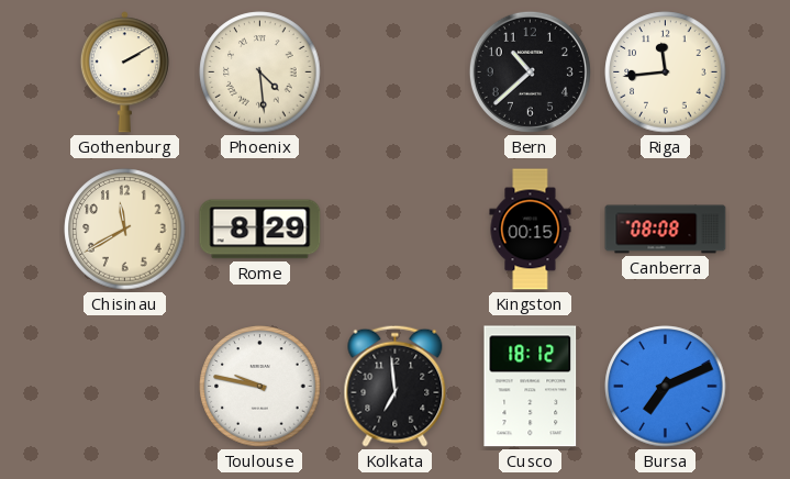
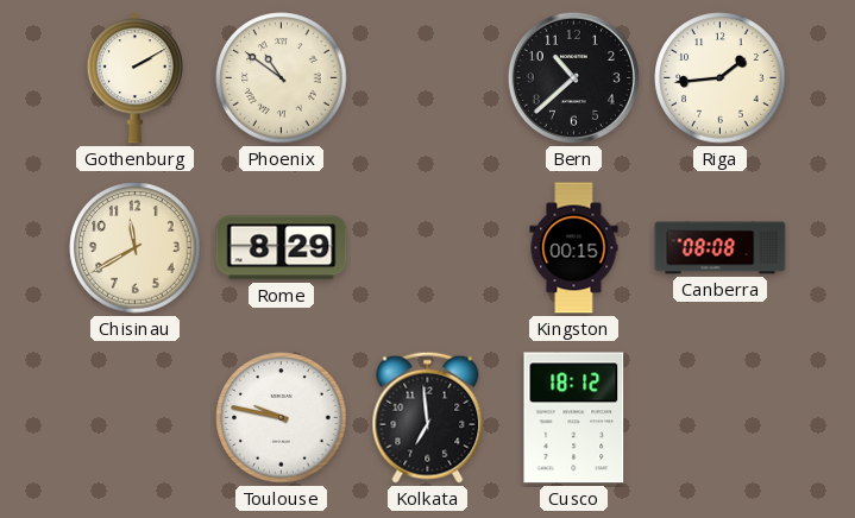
Phoenix: 4:29 -> 10:51
Riga: 11:44 -> 1:44
Bursa: 7:11 -> none
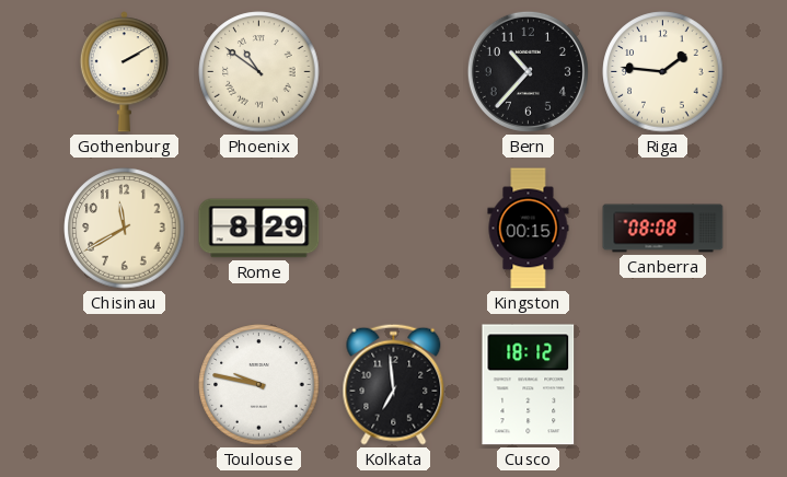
Bern: 10:38 -> 10:37
Riga: 1:44 -> 1:46
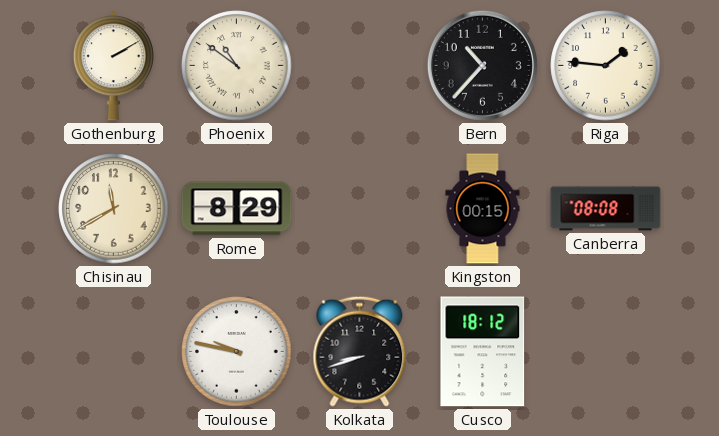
Kolkata: 6:59 -> 8:42
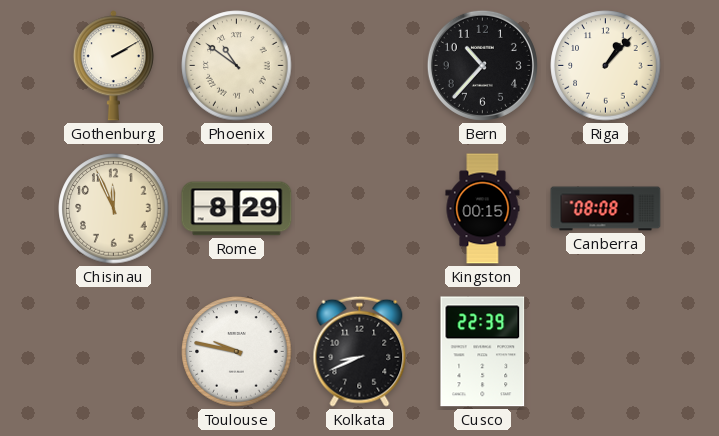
Riga: 1:46 -> 1:07
Chisinau: 11:40 -> 11:56
Kolkata: 8:42 -> 8:41
Cusco: 18:12 -> 22:39
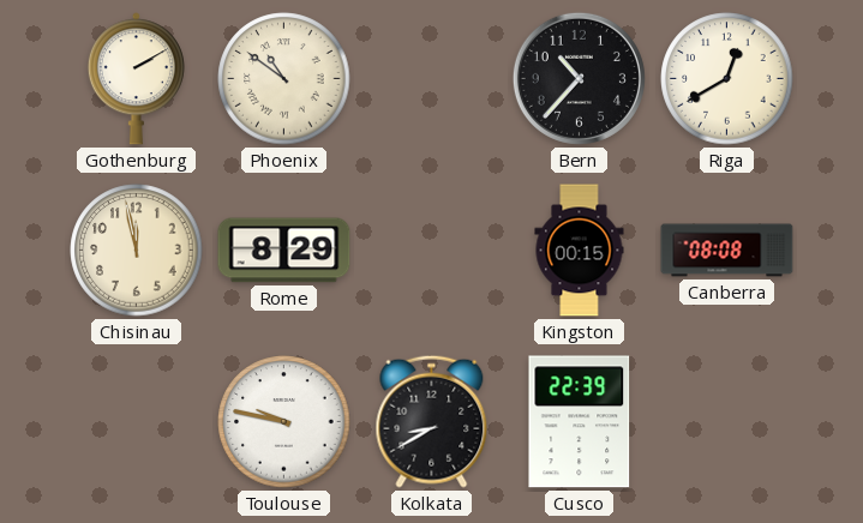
Riga: 1:07 -> 12:40
Chisinau: 11:56 -> 11:58
Kolkata: 8:41 -> 8:40
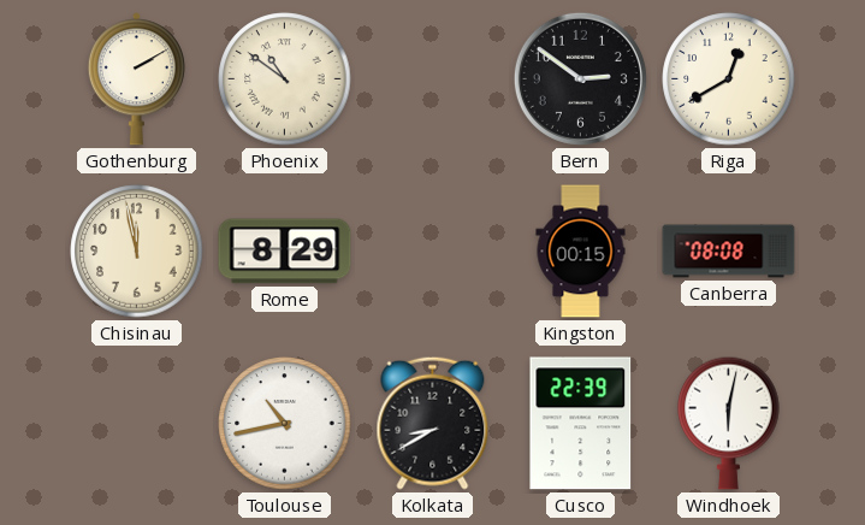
Bern: 10:37 -> 2:51
Toulouse: 9:47 -> 10:43
Windhoek: none -> 6:02
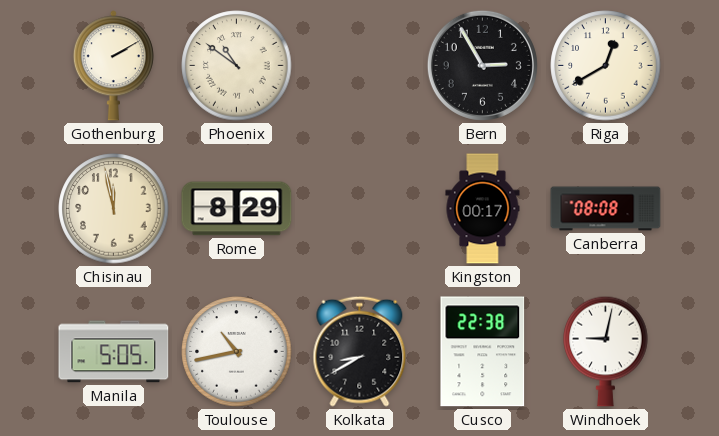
Bern: 2:51 -> 2:55
Kingston: 00:15 -> 00:17
Manila: none -> 5:05
Cusco: 22:39 -> 22:38
Windhoek: 6:02 -> 9:02
